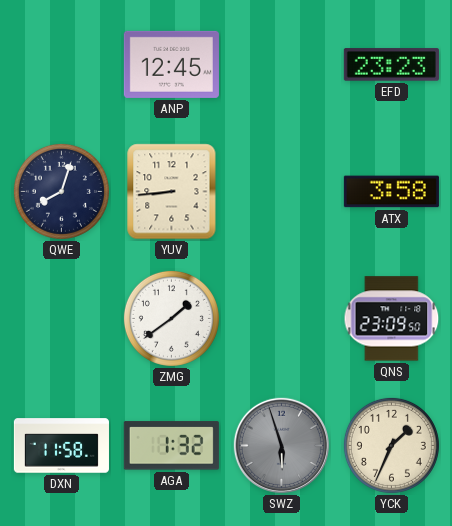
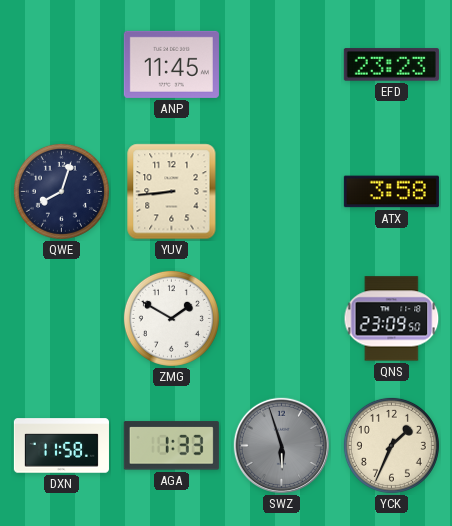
ANP: 12:45 -> 11:45
ZMG: 1:39 -> 1:50
AGA: 1:32 -> 1:33
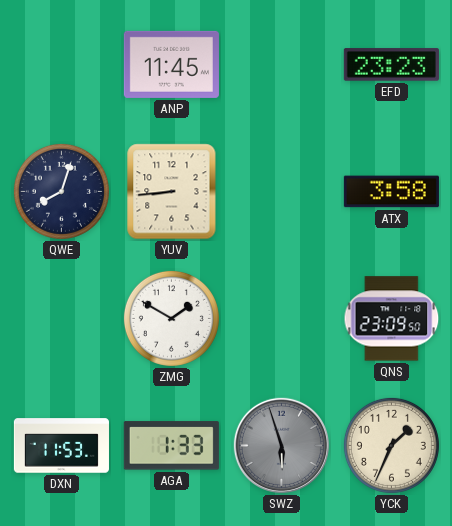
DXN: 11:58 -> 11:53
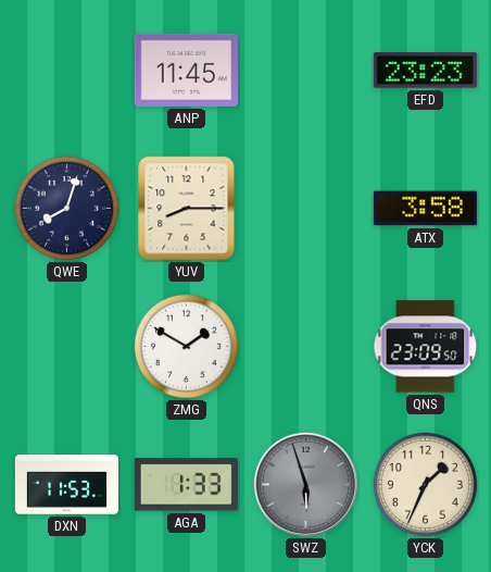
YUV: 8:44 -> 8:15
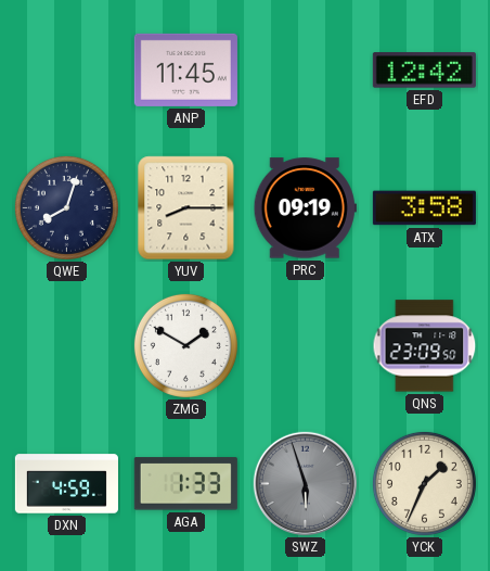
EFD: 23:23 -> 12:42
PRC: none -> 09:19
DXN: 11:53 -> 4:59
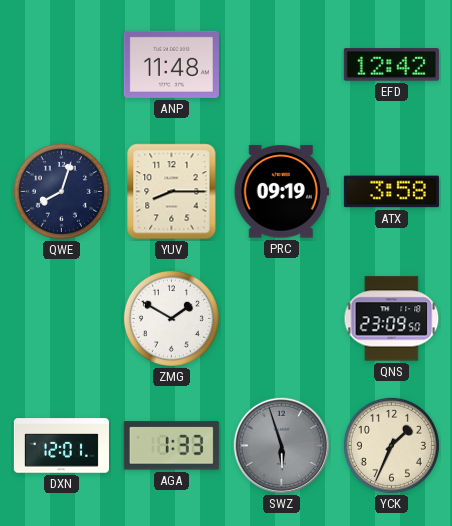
ANP: 11:45 -> 11:48
DXN: 4:59 -> 12:01
